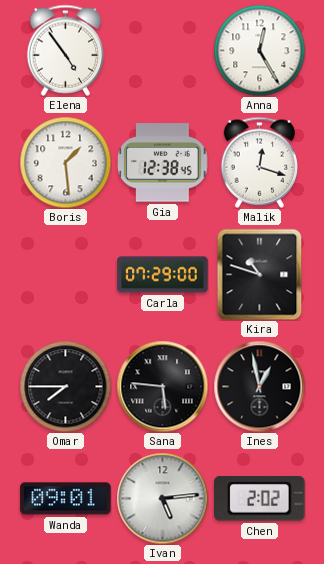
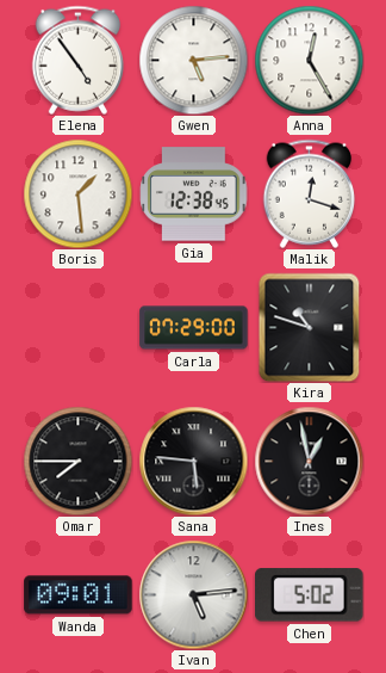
Gwen: none -> 5:14
Chen: 2:02 -> 5:02
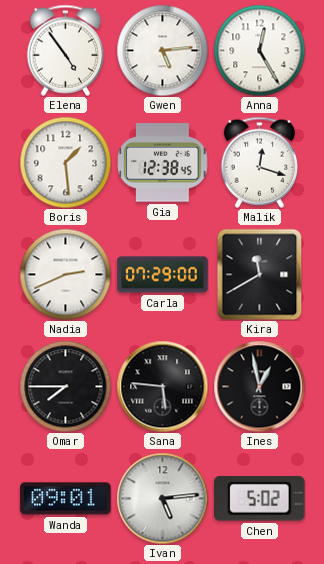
Nadia: none -> 2:41
Kira: 10:48 -> 11:40
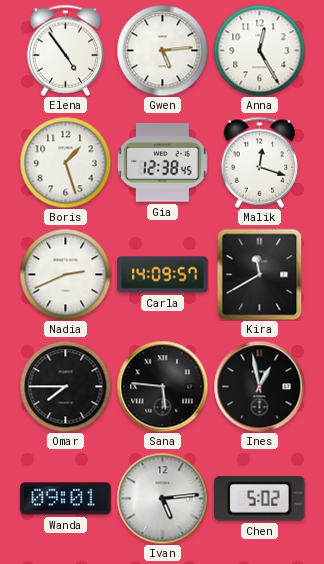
Boris: 1:29 -> 1:27
Carla: 07:29 -> 14:09
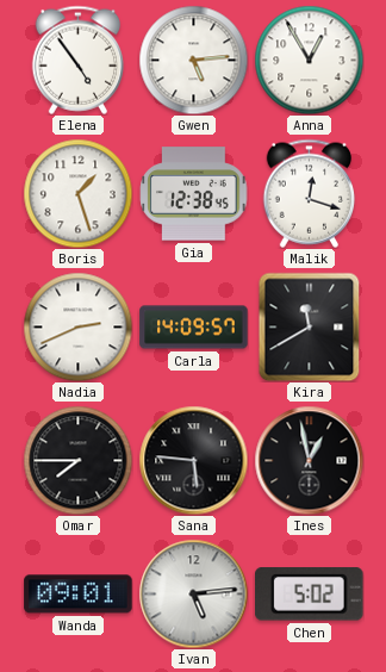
Anna: 12:25 -> 12:55
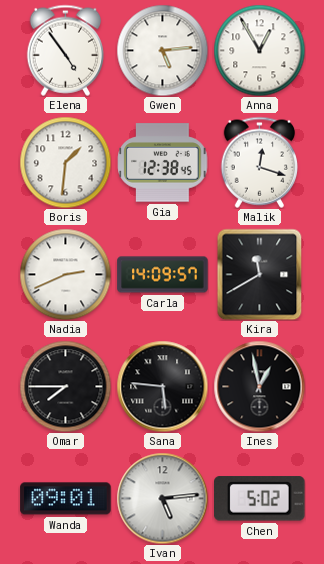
Boris: 1:27 -> 1:31
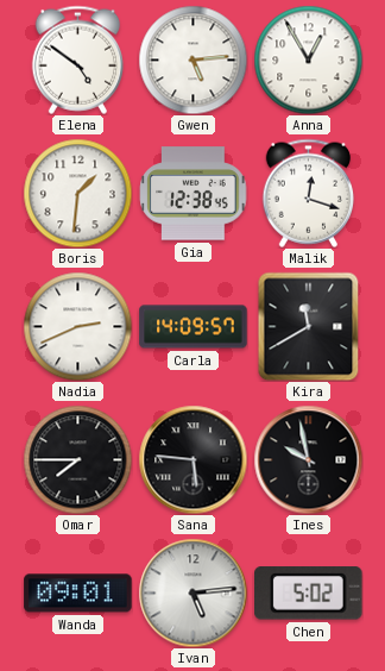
Elena: 4:54 -> 4:51
Ines: 12:58 -> 9:58
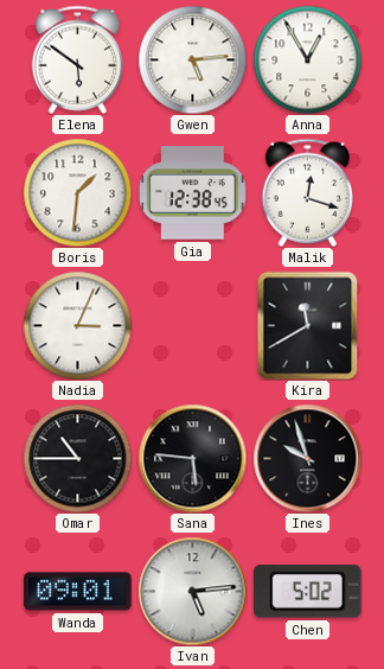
Elena: 4:51 -> 5:51
Nadia: 2:41 -> 3:04
Carla: 14:09 -> none
Omar: 7:45 -> 10:45
Ines: 9:58 -> 9:57
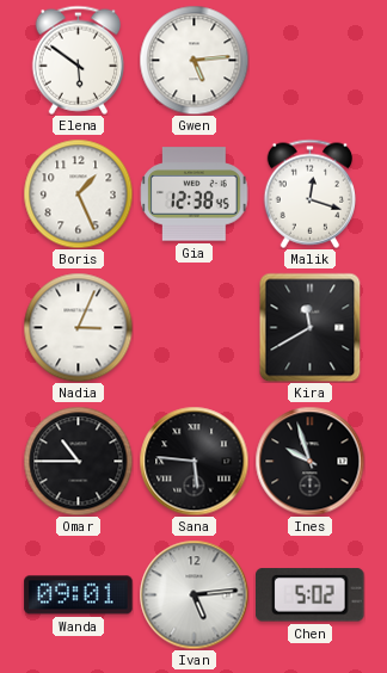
Anna: 12:55 -> none
Boris: 1:31 -> 1:26
